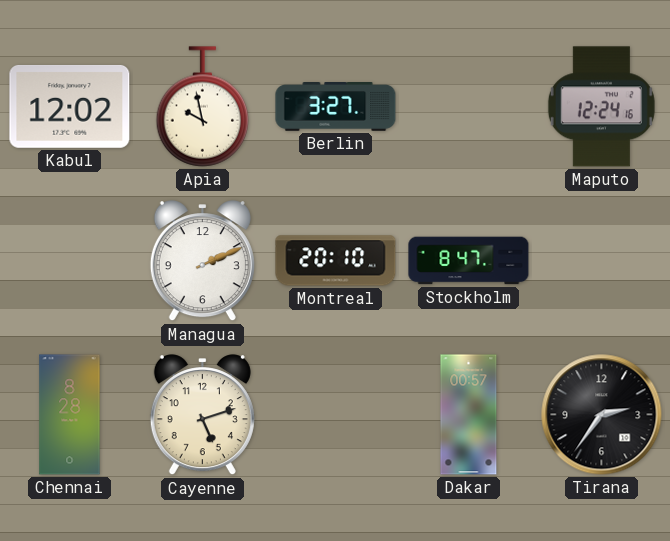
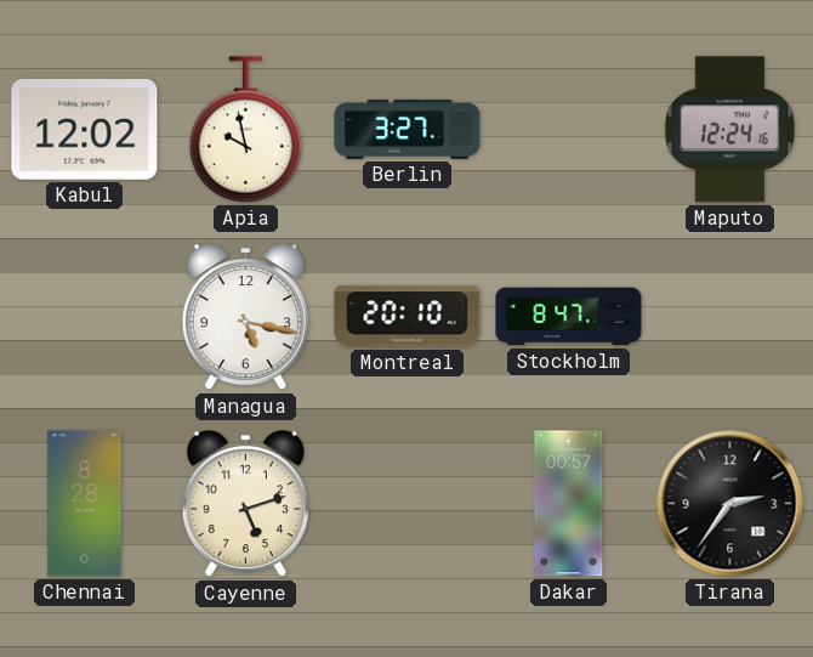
Managua: 2:11 -> 5:17
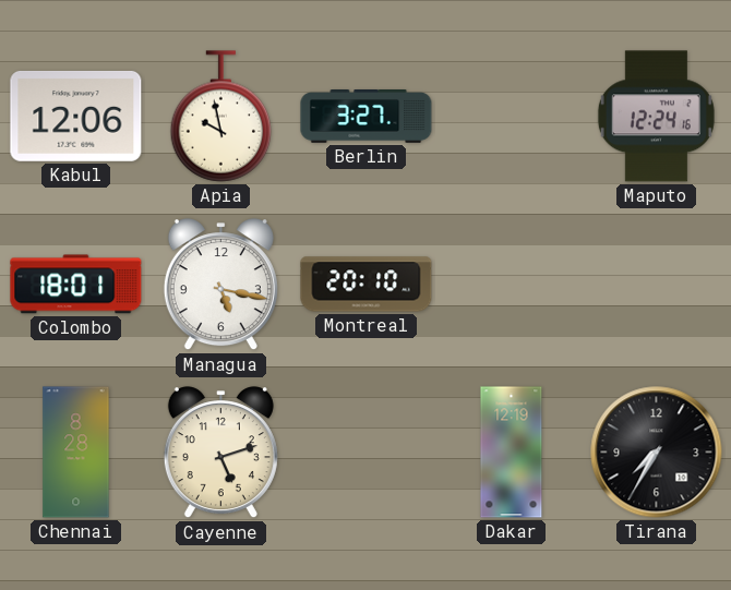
Kabul: 12:02 -> 12:06
Colombo: none -> 18:01
Stockholm: 8:47 -> none
Dakar: 00:57 -> 12:19
Tirana: 2:36 -> 7:35
